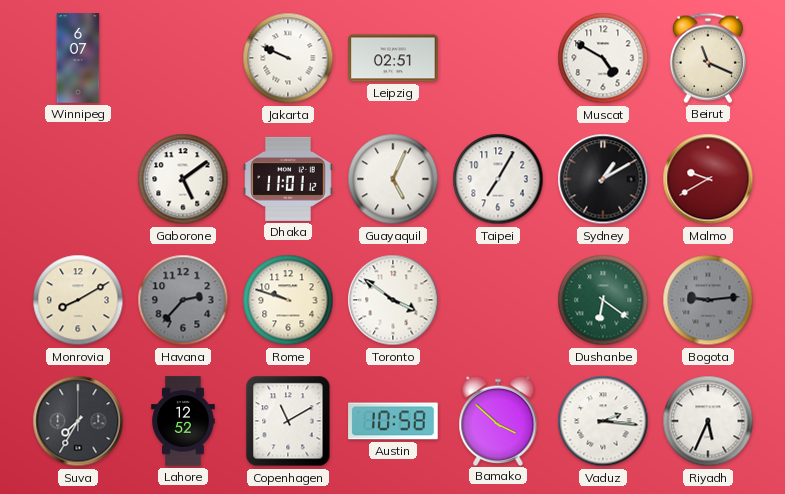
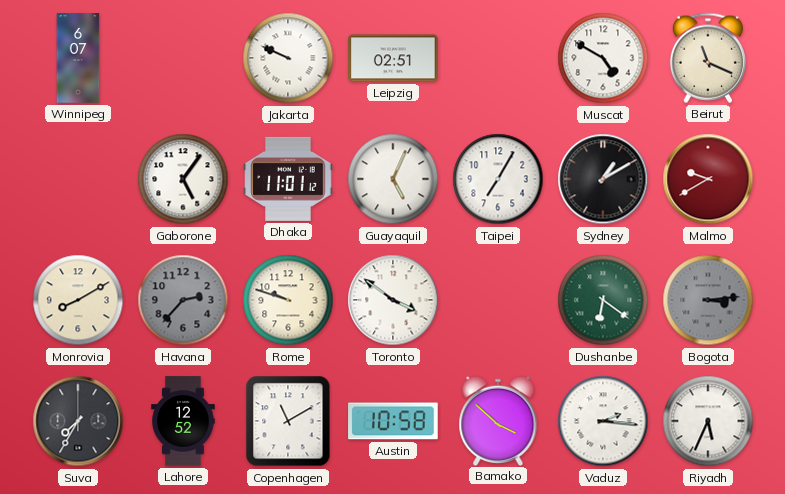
Gaborone: 5:09 -> 5:06
Bogota: 9:14 -> 3:14
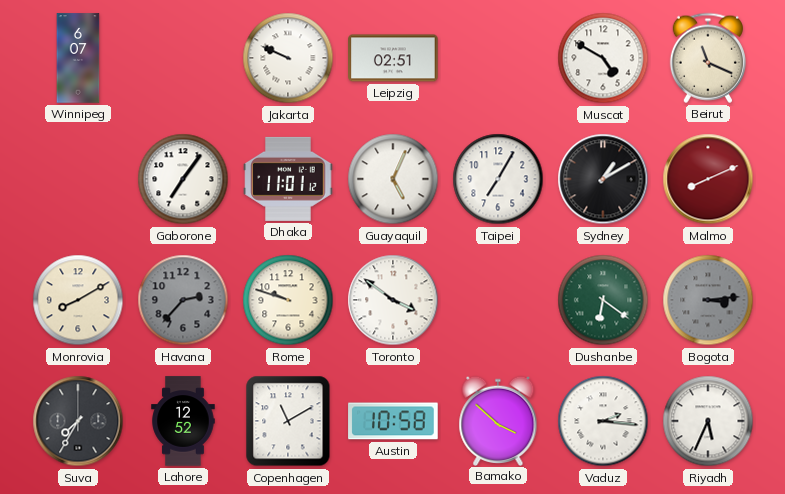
Gaborone: 5:06 -> 7:06
Malmo: 9:40 -> 8:11
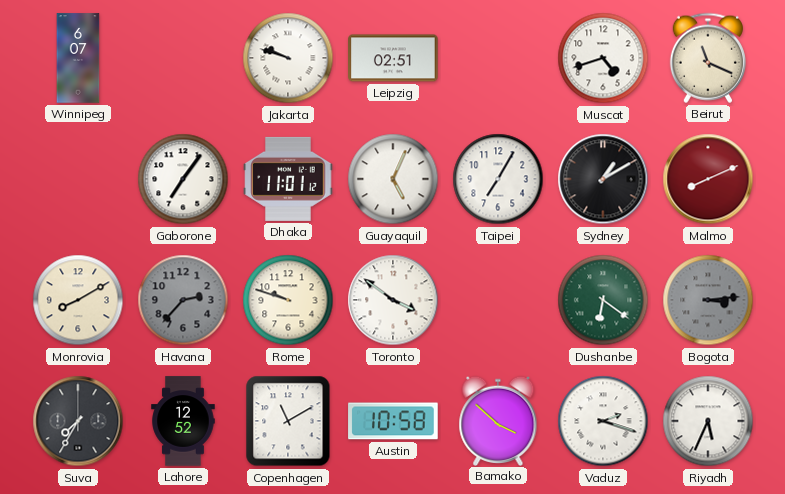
Jakarta: 9:49 -> 9:48
Muscat: 4:50 -> 4:42
Vaduz: 2:16 -> 2:18
